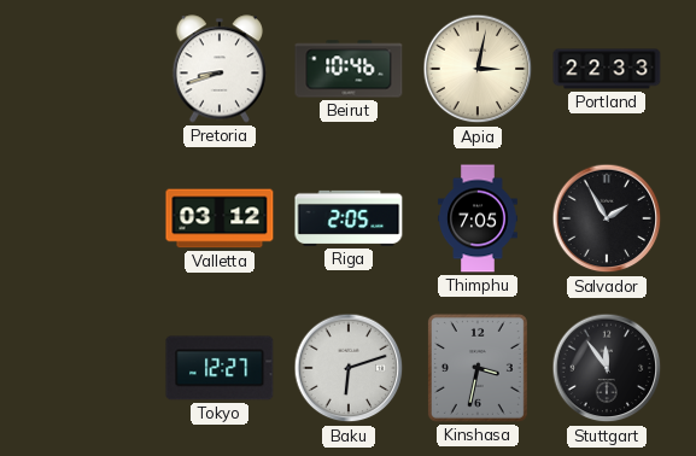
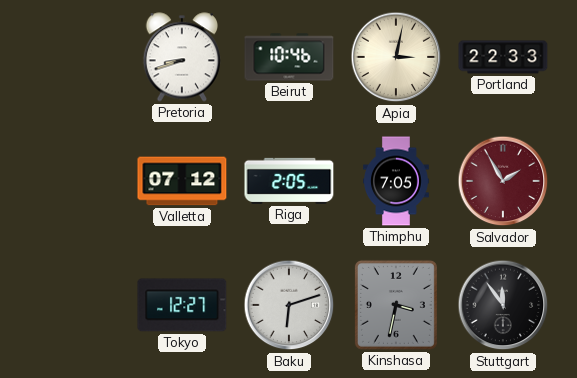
Valletta: 03:12 -> 07:12
Salvador dial: black -> burgundy
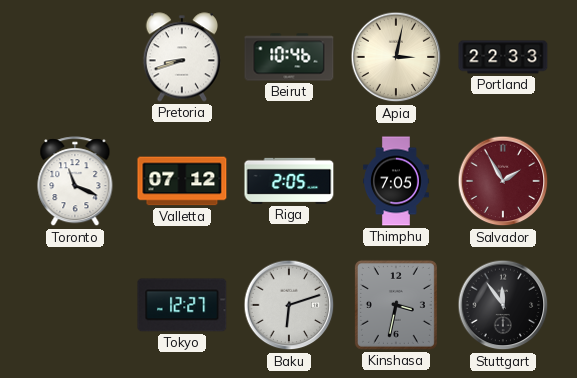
Toronto: none -> 11:19
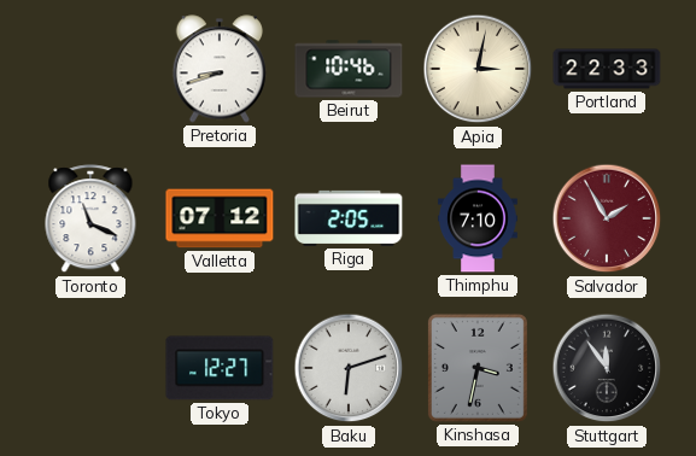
Thimphu: 7:05 -> 7:10
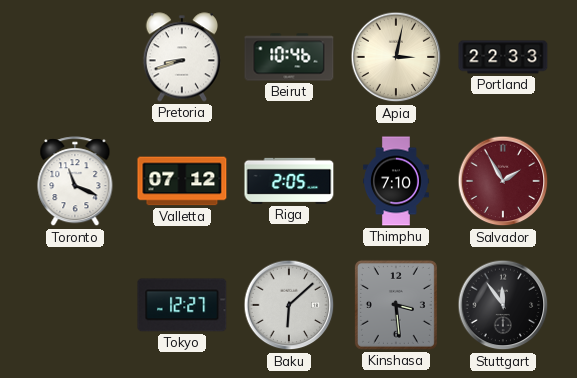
Baku: 6:12 -> 6:08
Kinshasa: 3:32 -> 3:29
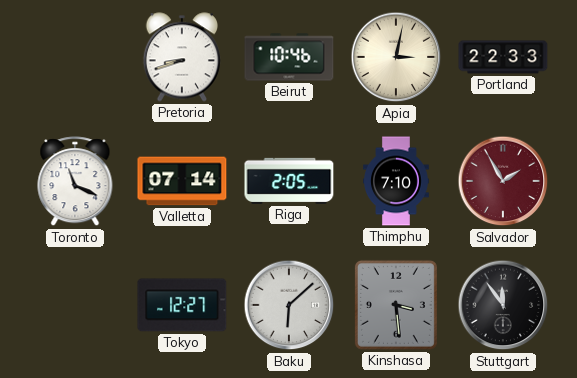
Valletta: 07:12 -> 07:14
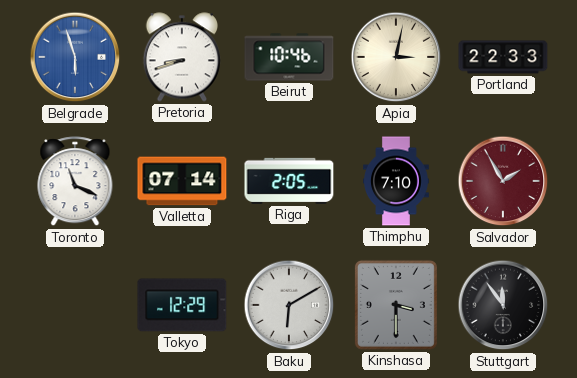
Belgrade: none -> 5:57
Tokyo: 12:27 -> 12:29
Baku: 6:08 -> 6:10
Kinshasa: 3:29 -> 3:30
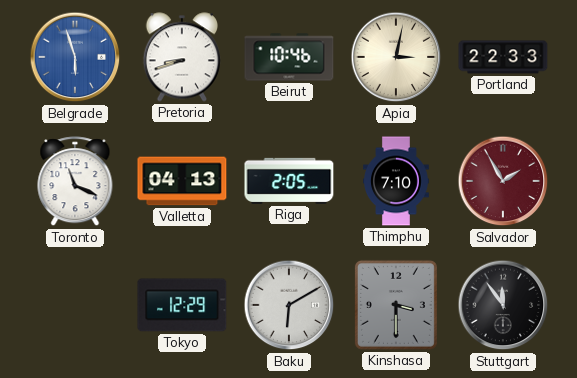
Valletta: 07:14 -> 04:13
